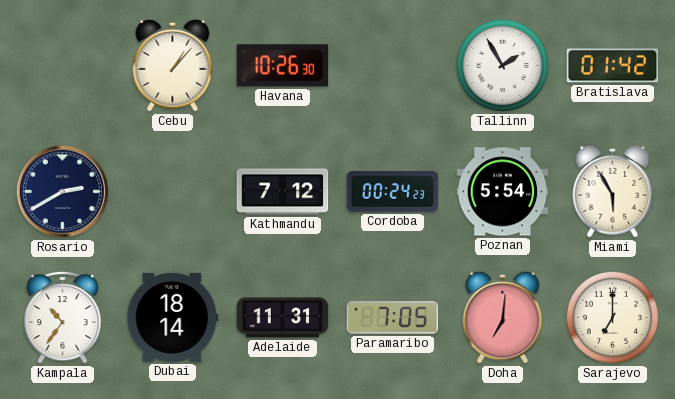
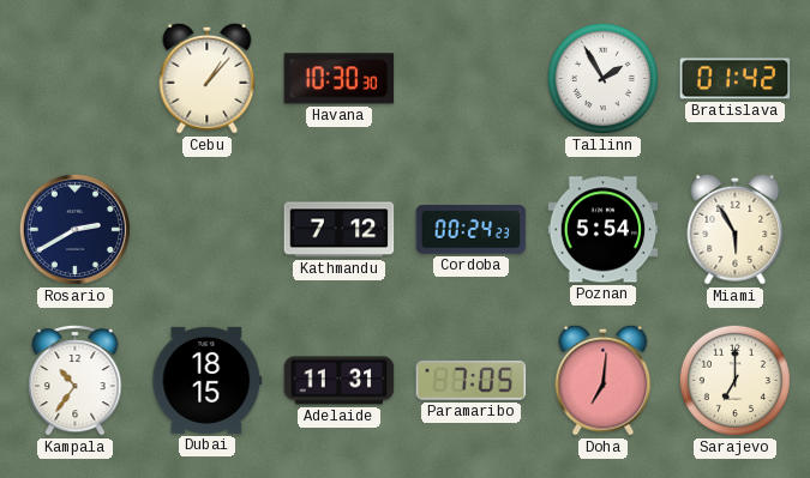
Havana: 10:26 -> 10:30
Dubai: 18:14 -> 18:15
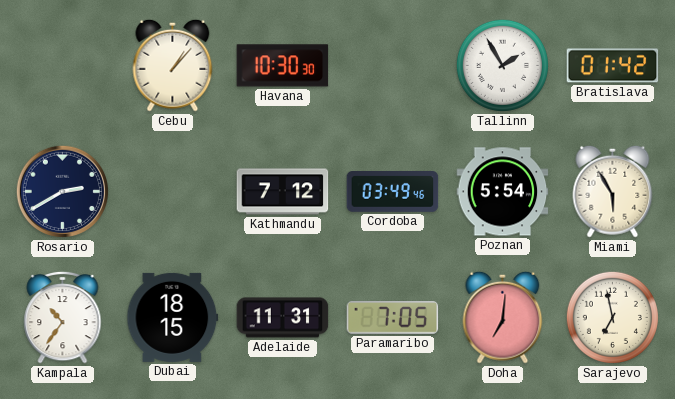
Cordoba: 00:24 -> 03:49
Sarajevo: 7:00 -> 6:58
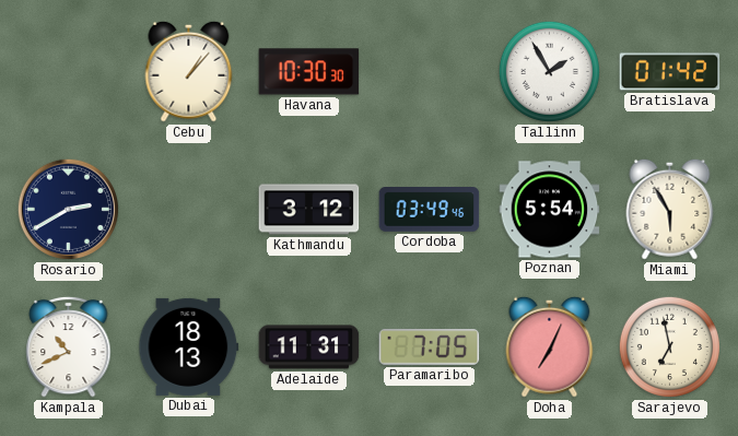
Kathmandu: 7:12 -> 3:12
Kampala: 10:36 -> 10:41
Dubai: 18:15 -> 18:13
Doha: 7:01 -> 7:04
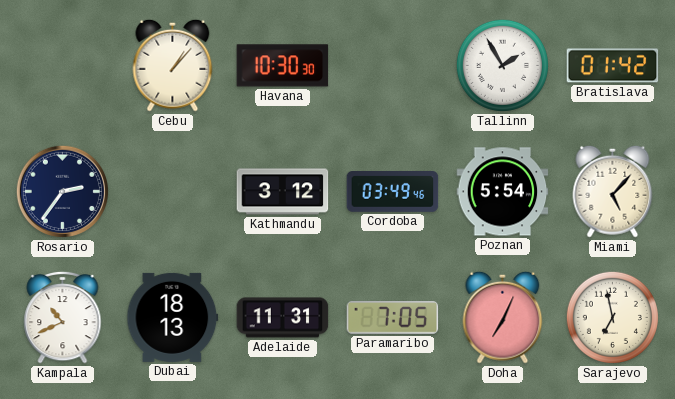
Rosario: 2:40 -> 2:36
Miami: 5:55 -> 5:07
